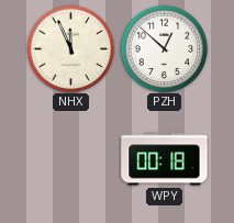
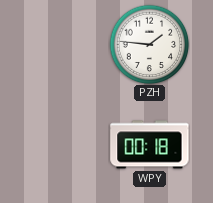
NHX: 11:56 -> none
PZH: 12:52 -> 1:46
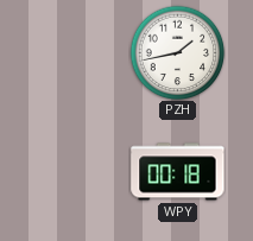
PZH: 1:46 -> 1:43
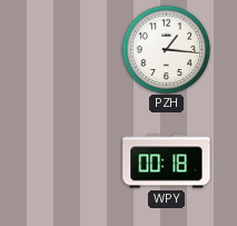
PZH: 1:43 -> 1:16
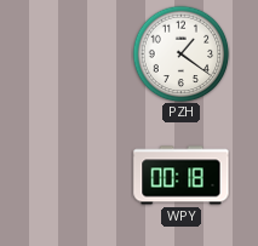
PZH: 1:16 -> 1:21
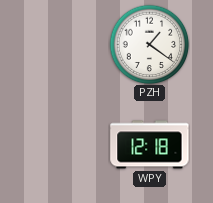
WPY: 00:18 -> 12:18
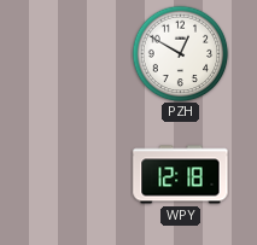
PZH: 1:21 -> 12:50
